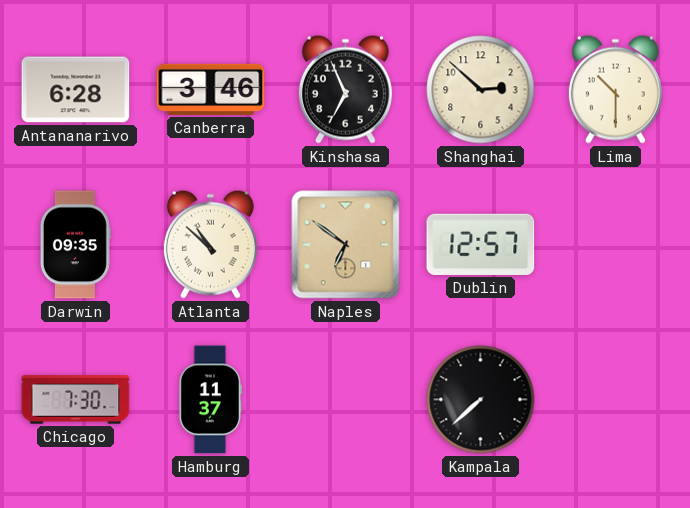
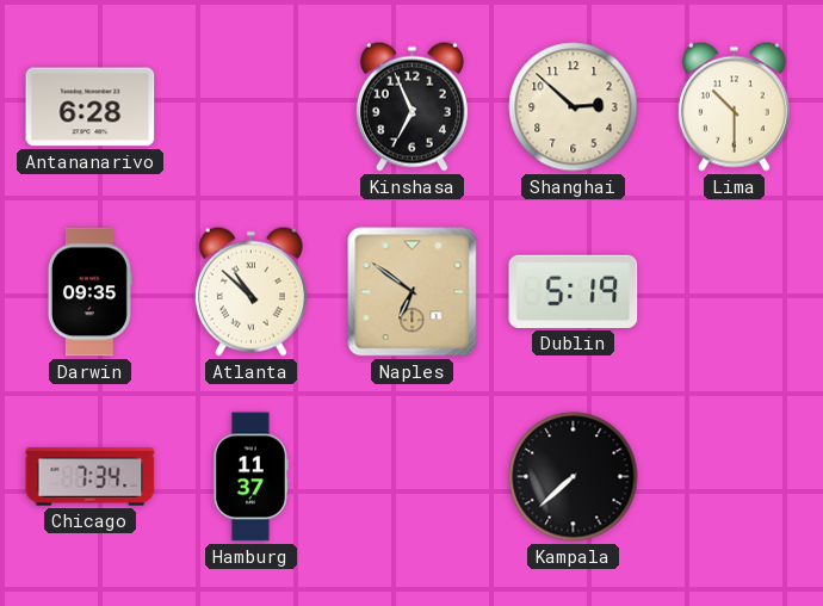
Canberra: 3:46 -> none
Dublin: 12:57 -> 5:19
Chicago: 7:30 -> 7:34
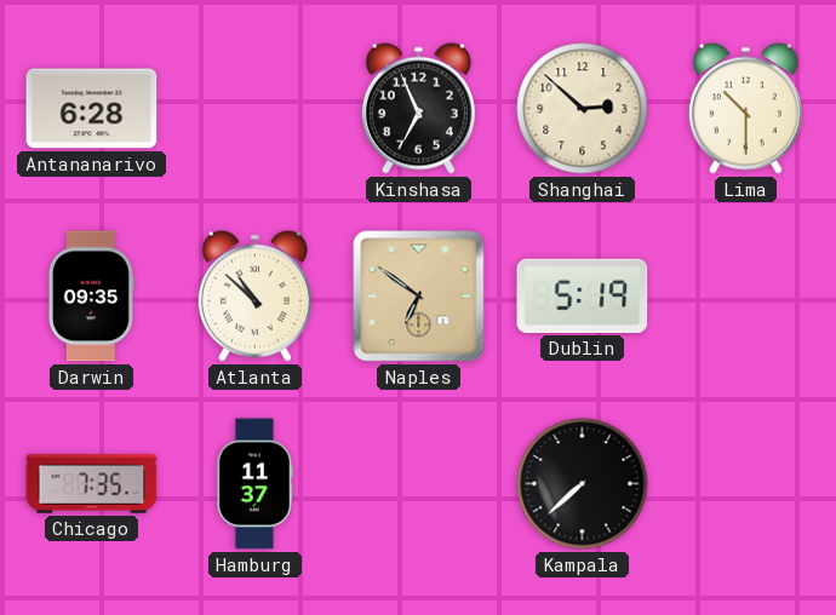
Chicago: 7:34 -> 7:35
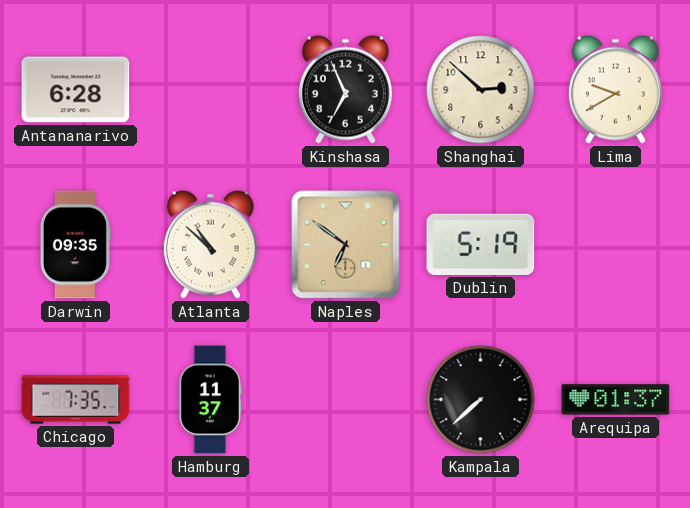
Lima: 10:30 -> 9:40
Arequipa: none -> 01:37
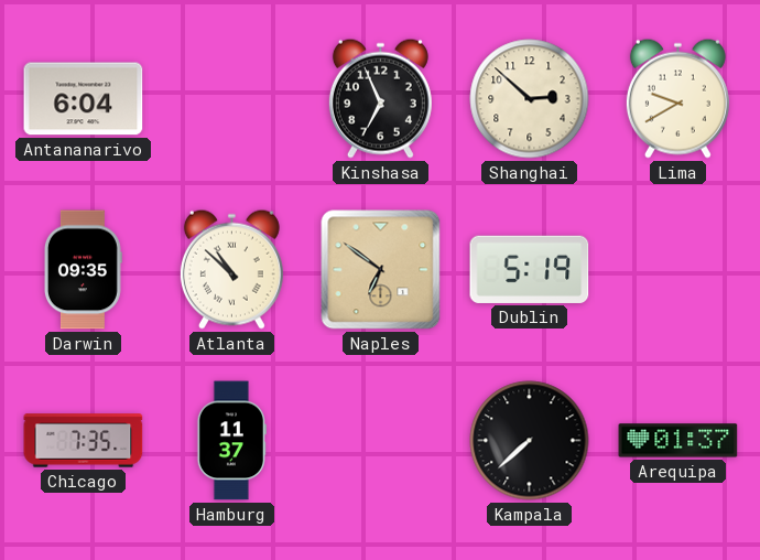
Antananarivo: 6:28 -> 6:04
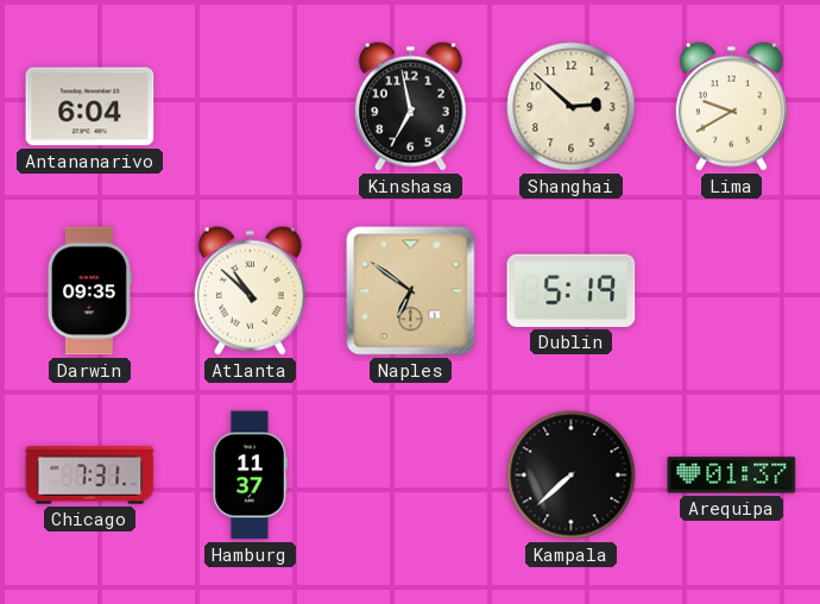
Kinshasa: 6:56 -> 6:58
Chicago: 7:35 -> 7:31
